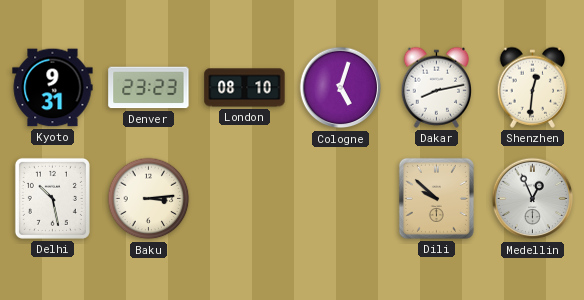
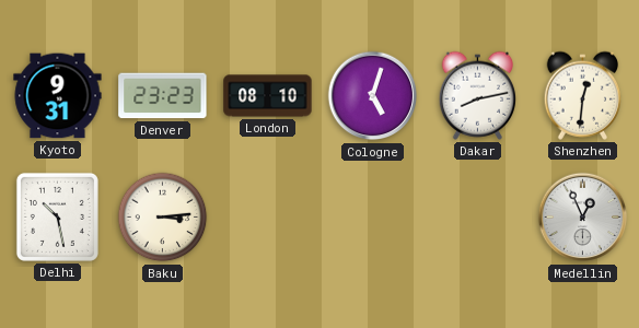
Dili: 9:52 -> none
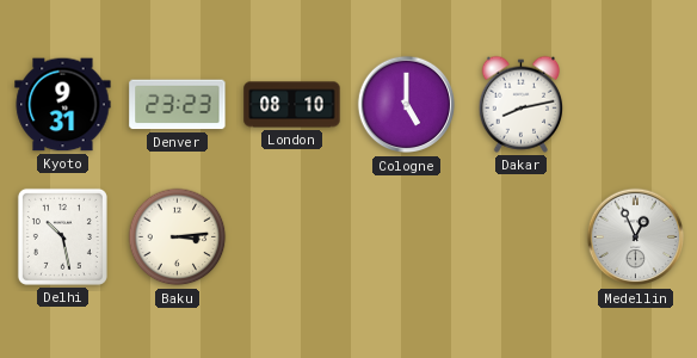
Cologne: 5:03 -> 5:00
Shenzhen: 12:31 -> none
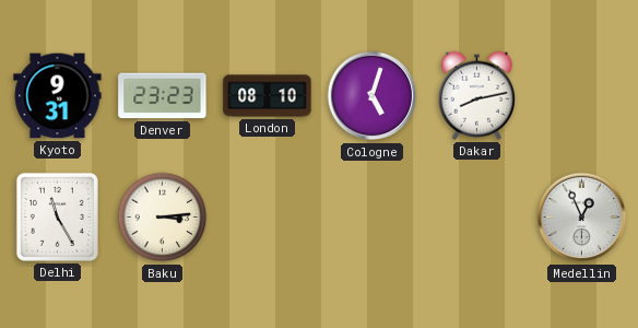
Cologne: 5:00 -> 5:03
Delhi: 10:28 -> 11:25
